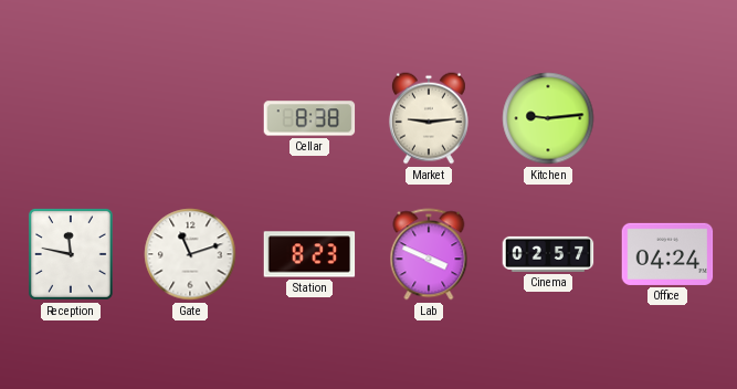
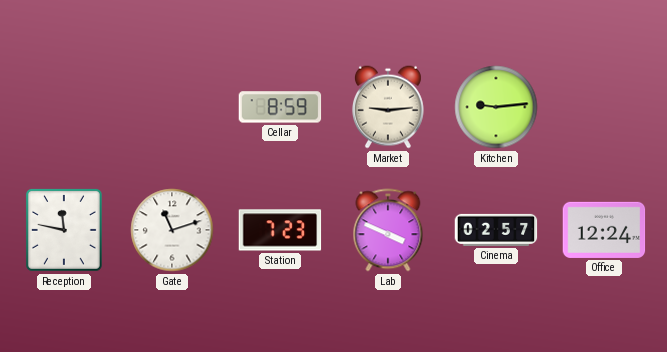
Cellar: 8:38 -> 8:59
Station: 8:23 -> 7:23
Office: 04:24 -> 12:24
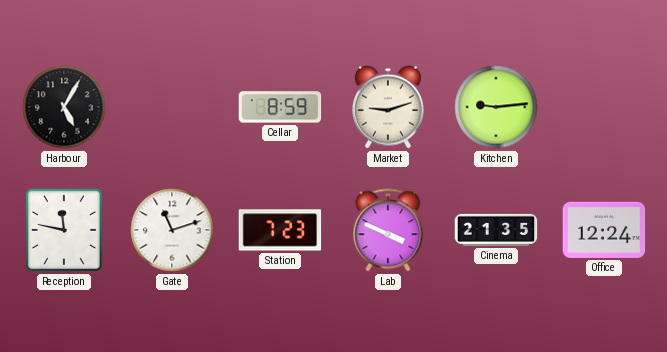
Harbour: none -> 5:05
Market: 9:14 -> 9:12
Cinema: 02:57 -> 21:35
